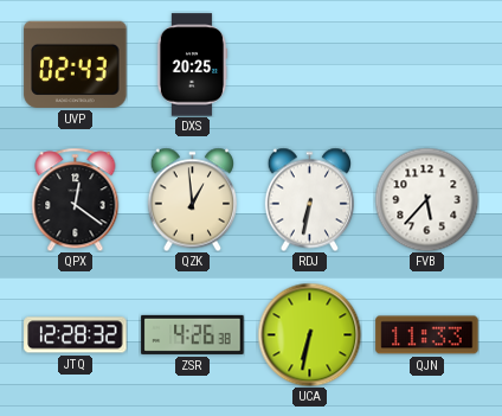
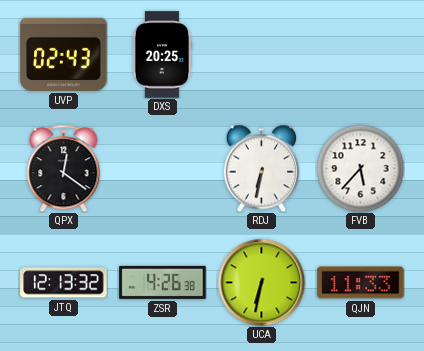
QZK: 12:59 -> none
JTQ: 12:28 -> 12:13
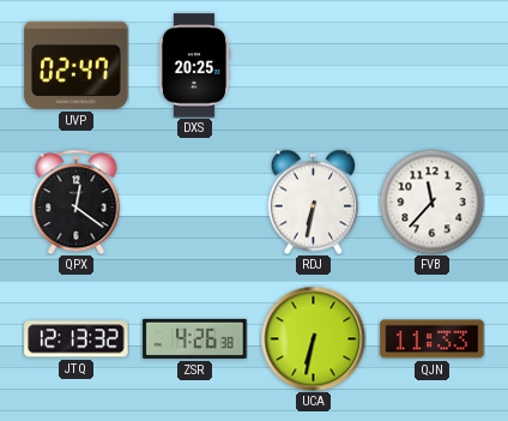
UVP: 02:43 -> 02:47
FVB: 5:37 -> 11:37
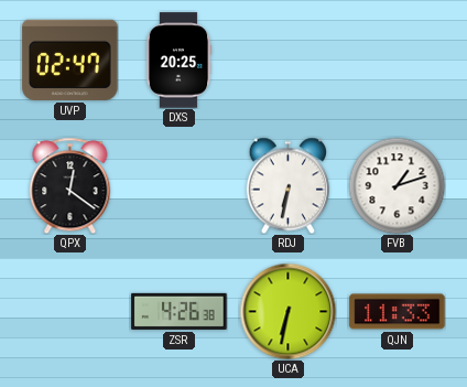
FVB: 11:37 -> 1:12
JTQ: 12:13 -> none
